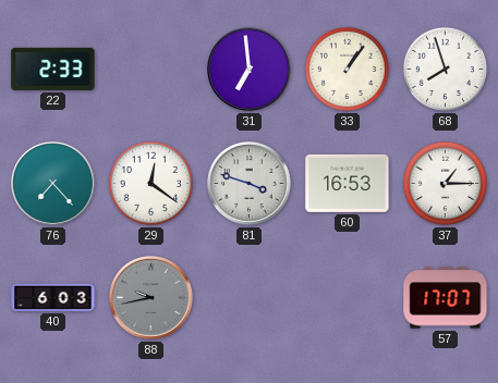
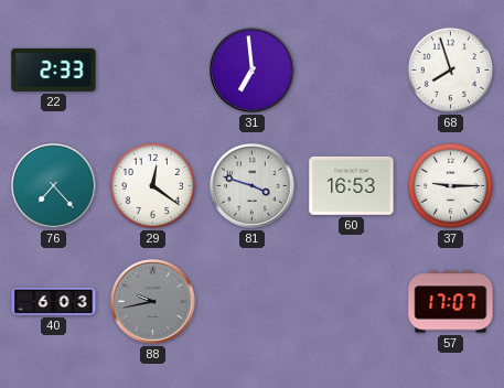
33: 1:06 -> none
37: 1:15 -> 9:15
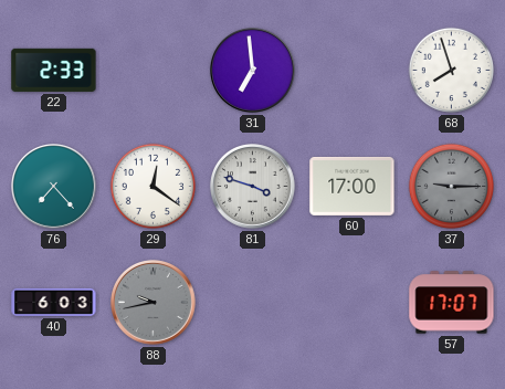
60: 16:53 -> 17:00
37 dial: white -> grey
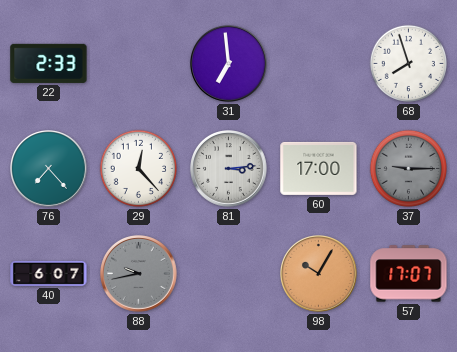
29: 12:21 -> 12:23
81: 3:48 -> 3:14
40: 6:03 -> 6:07
98: none -> 10:05
